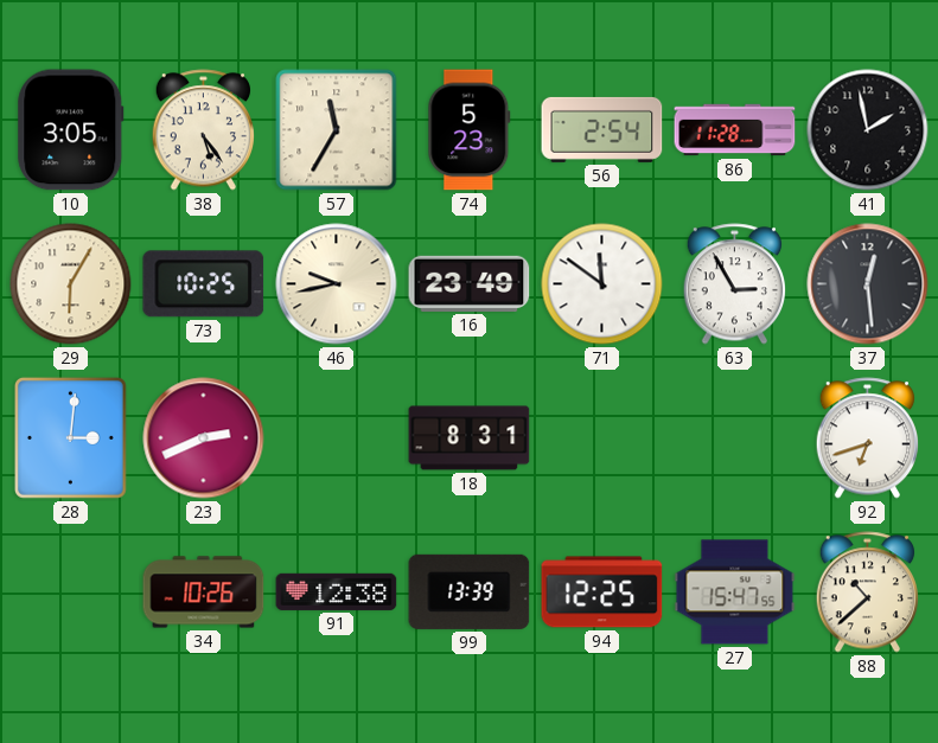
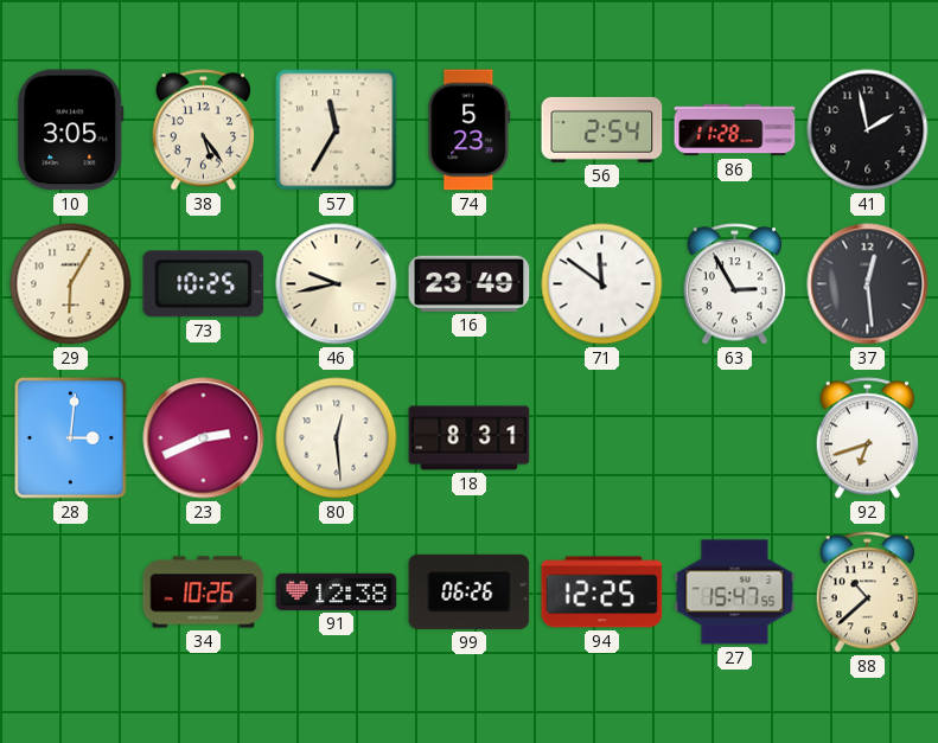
80: none -> 12:29
99: 13:39 -> 06:26
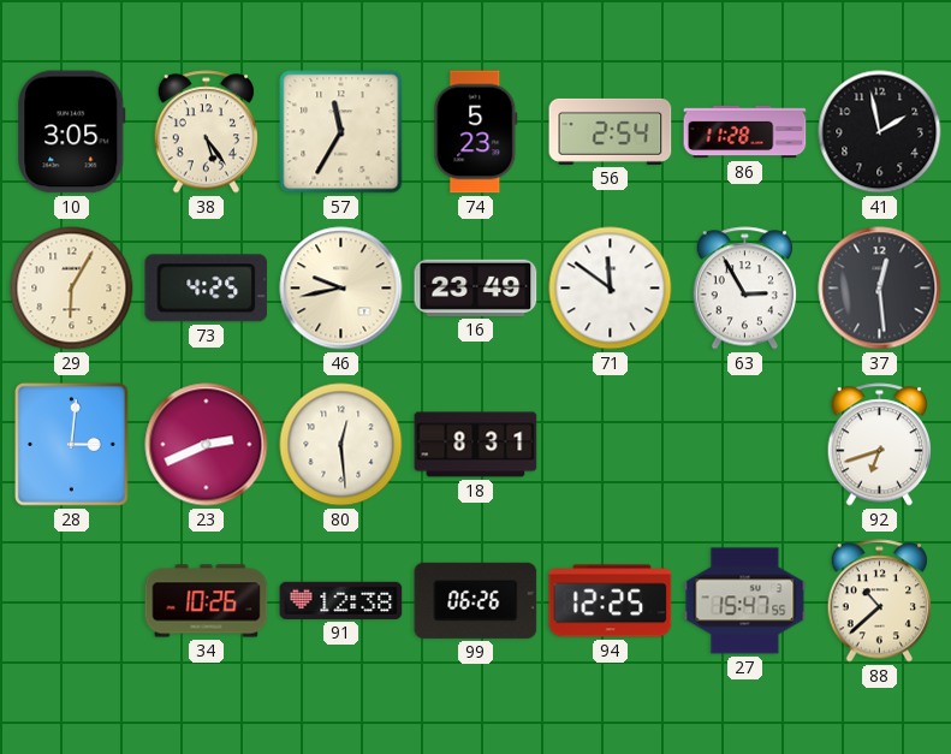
73: 10:25 -> 4:25
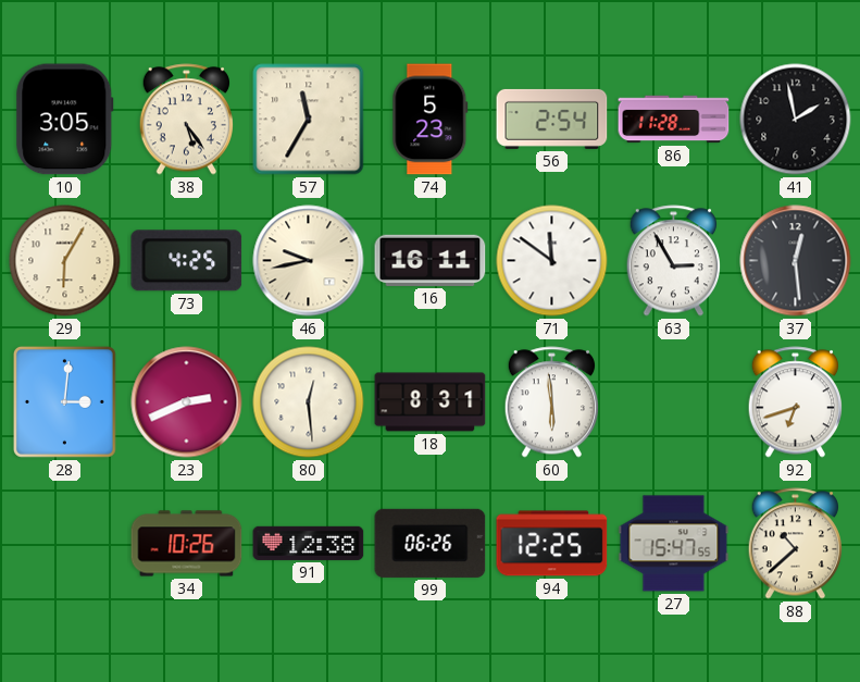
16: 23:49 -> 16:11
60: none -> 5:59
